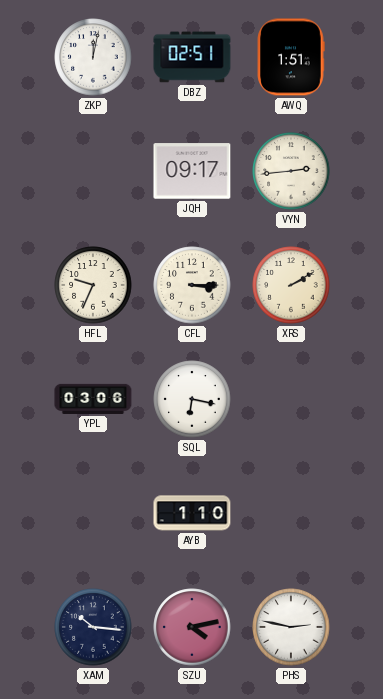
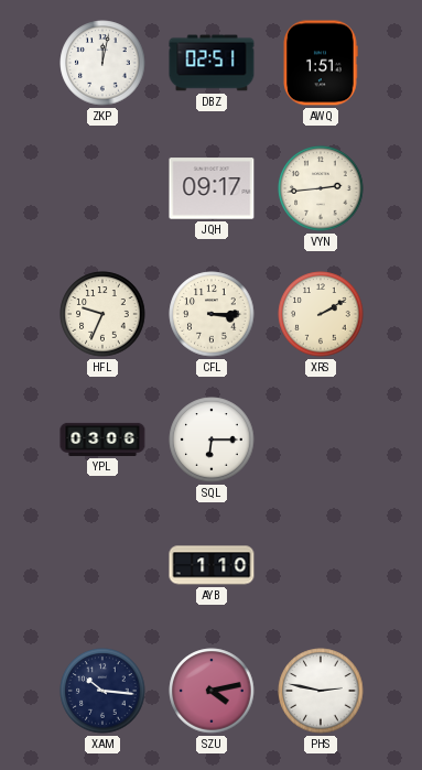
SQL: 6:17 -> 6:15
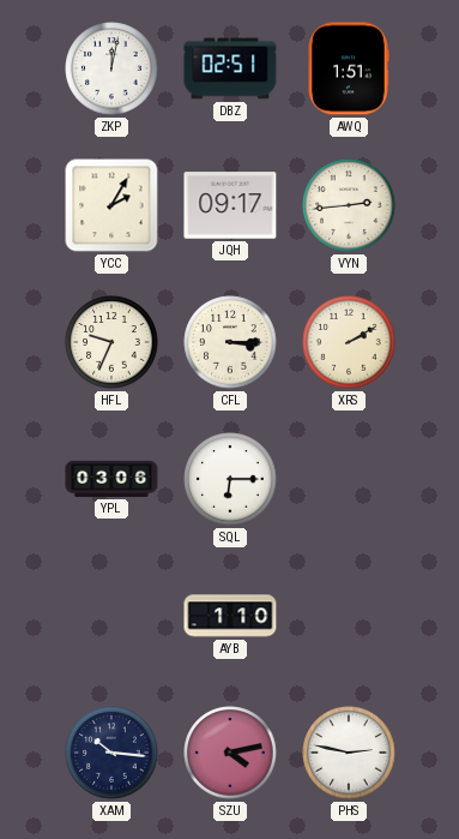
YCC: none -> 2:05
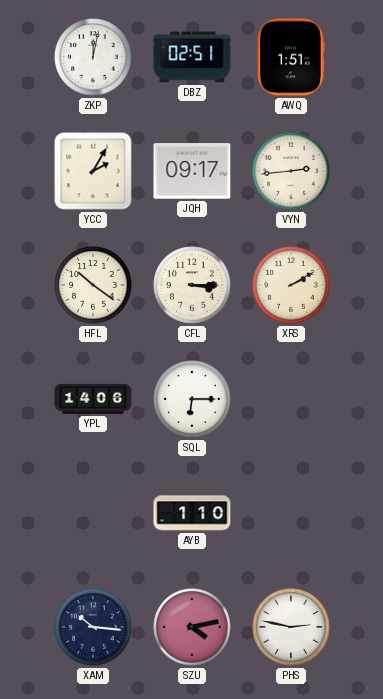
HFL: 9:34 -> 10:21
YPL: 03:06 -> 14:06
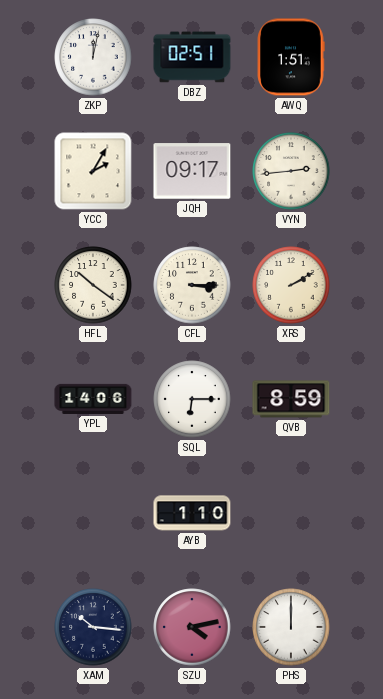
QVB: none -> 8:59
PHS: 2:47 -> 12:00
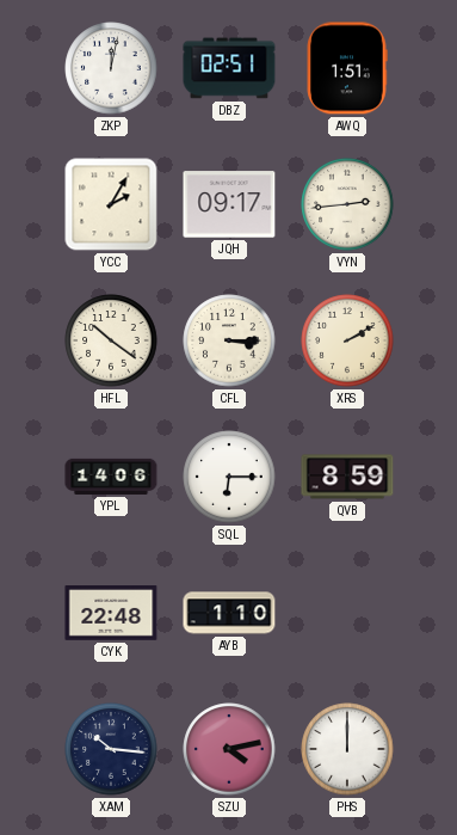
CYK: none -> 22:48
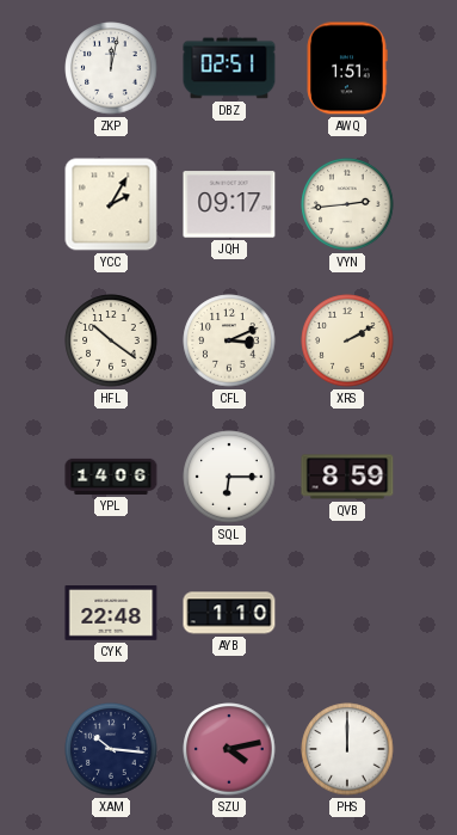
CFL: 3:15 -> 3:11
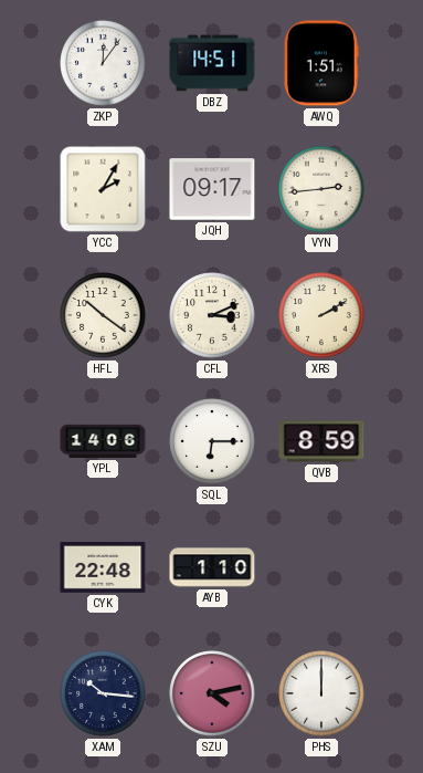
ZKP: 12:02 -> 12:06
DBZ: 02:51 -> 14:51
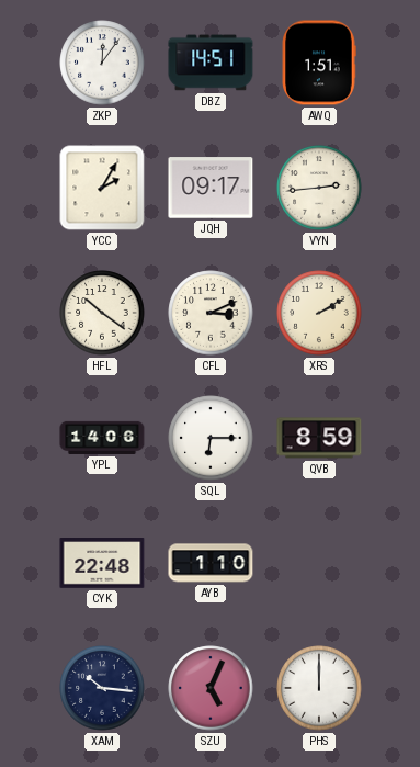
SZU: 4:13 -> 5:04
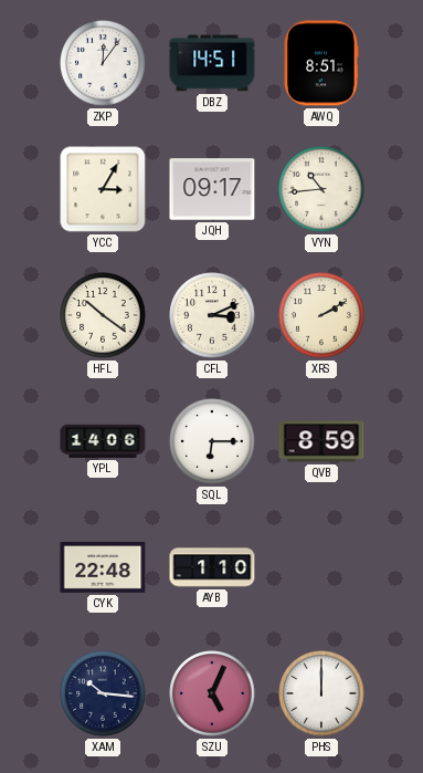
AWQ: 1:51 -> 8:51
YCC: 2:05 -> 3:05
VYN: 2:44 -> 10:44
